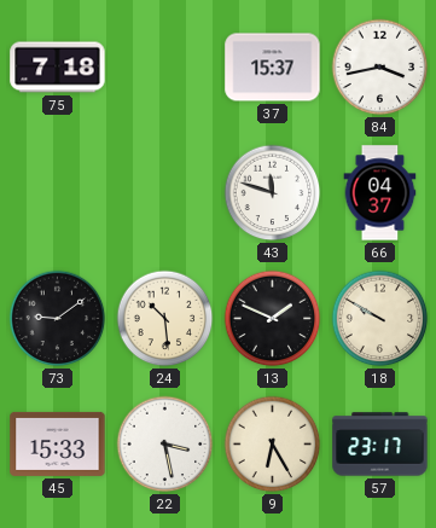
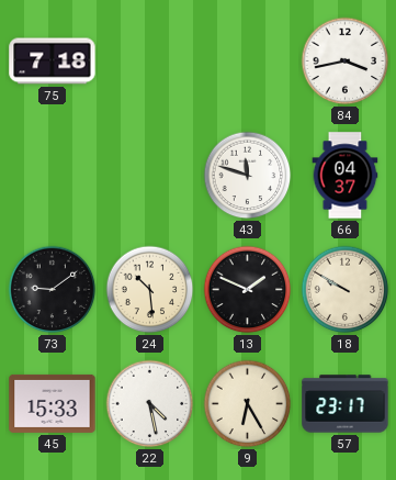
37: 15:37 -> none
22: 3:28 -> 4:28
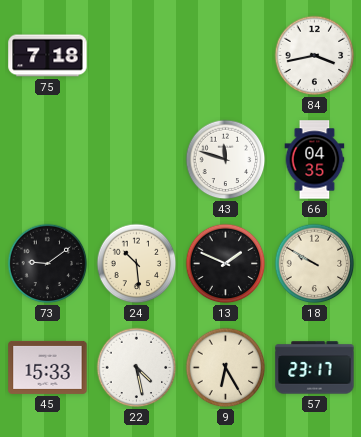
66: 04:37 -> 04:35
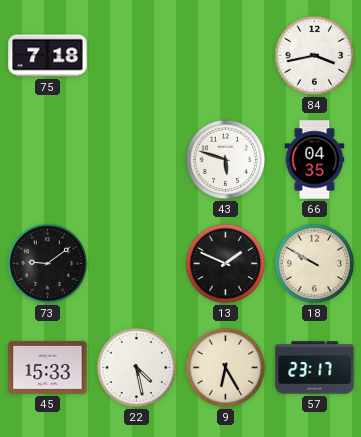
43: 11:48 -> 5:48
24: 10:29 -> none
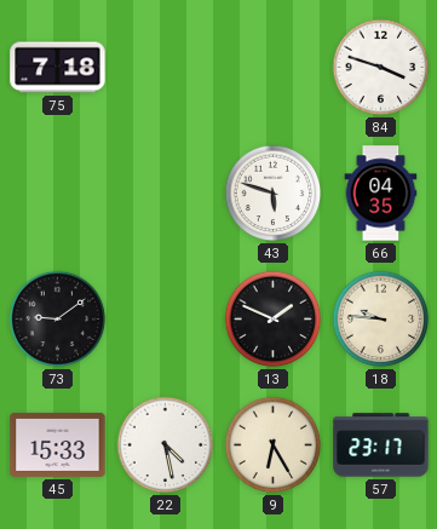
84: 3:43 -> 3:48
18: 9:50 -> 9:46
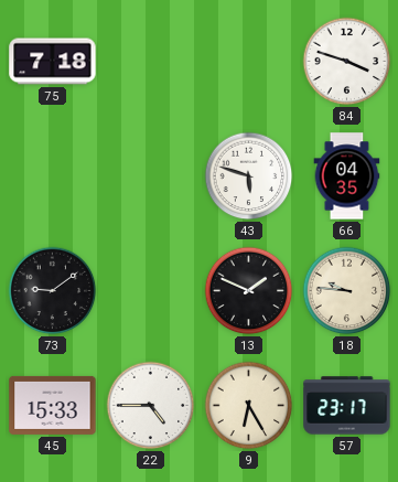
22: 4:28 -> 4:45
